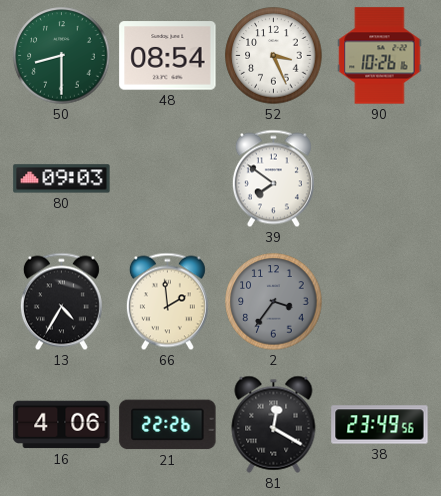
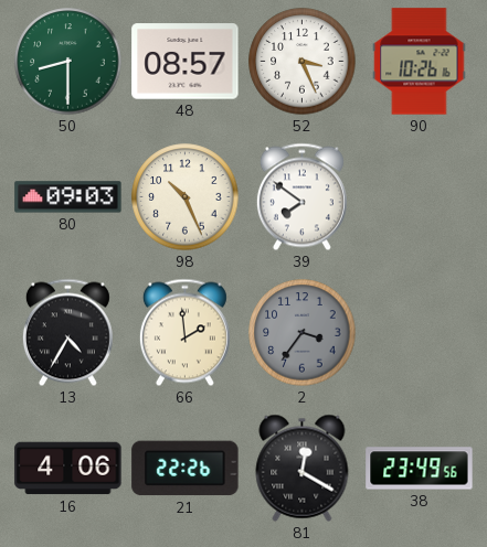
48: 08:54 -> 08:57
98: none -> 10:26
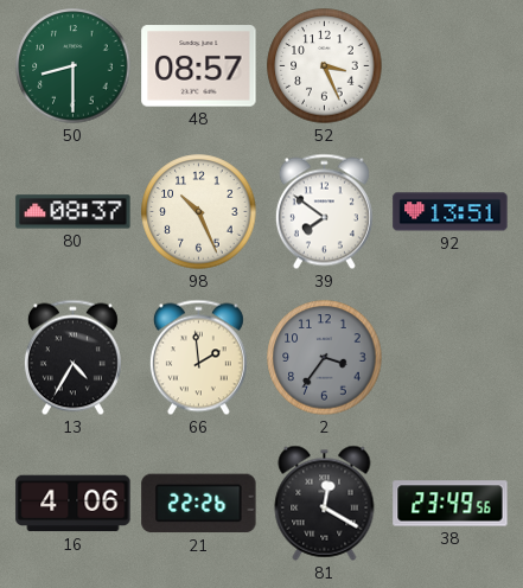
90: 10:26 -> none
80: 09:03 -> 08:37
92: none -> 13:51
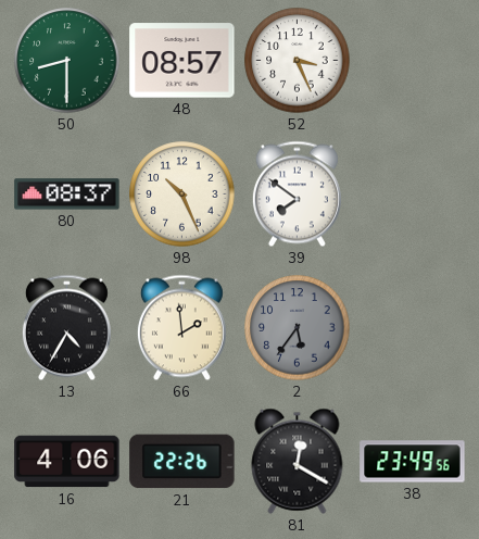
92: 13:51 -> none
2: 3:36 -> 5:36
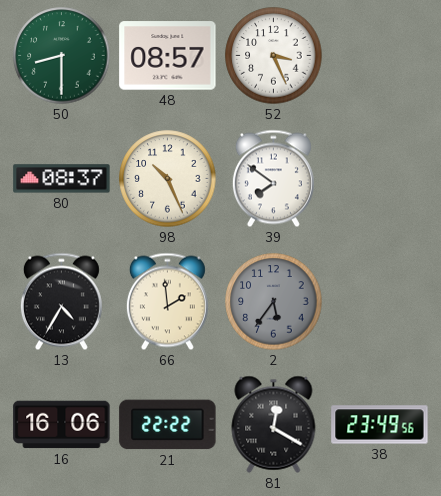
16: 4:06 -> 16:06
21: 22:26 -> 22:22
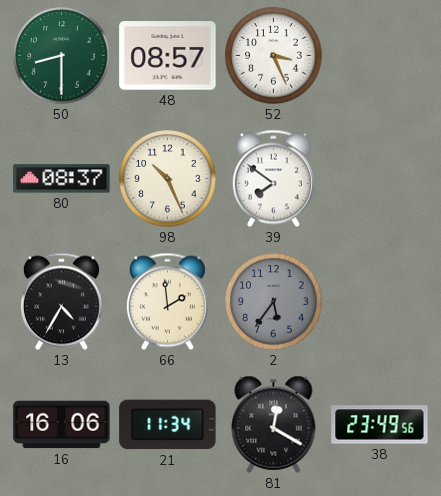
21: 22:22 -> 11:34
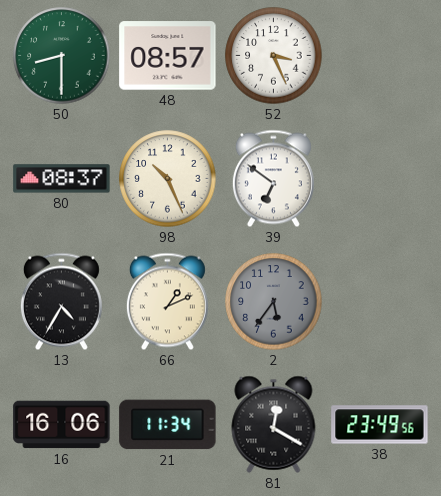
39: 7:51 -> 6:51
66: 1:59 -> 1:11
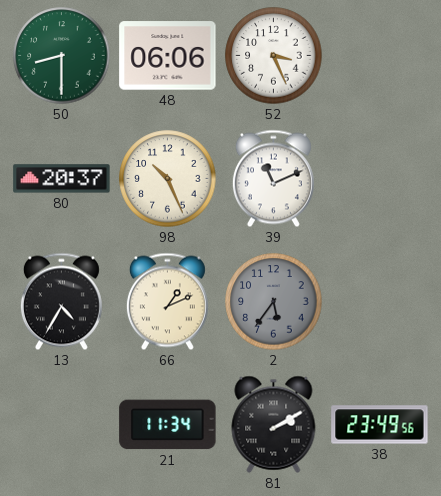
48: 08:57 -> 06:06
80: 08:37 -> 20:37
39: 6:51 -> 11:11
16: 16:06 -> none
81: 12:20 -> 2:10
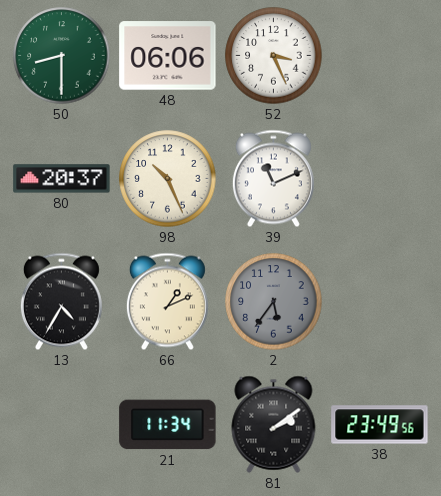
81: 2:10 -> 2:09
